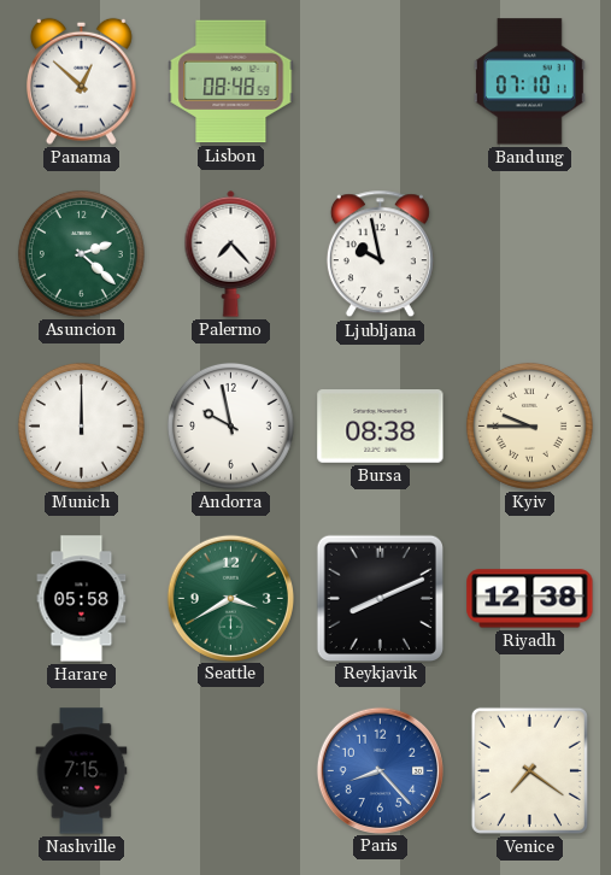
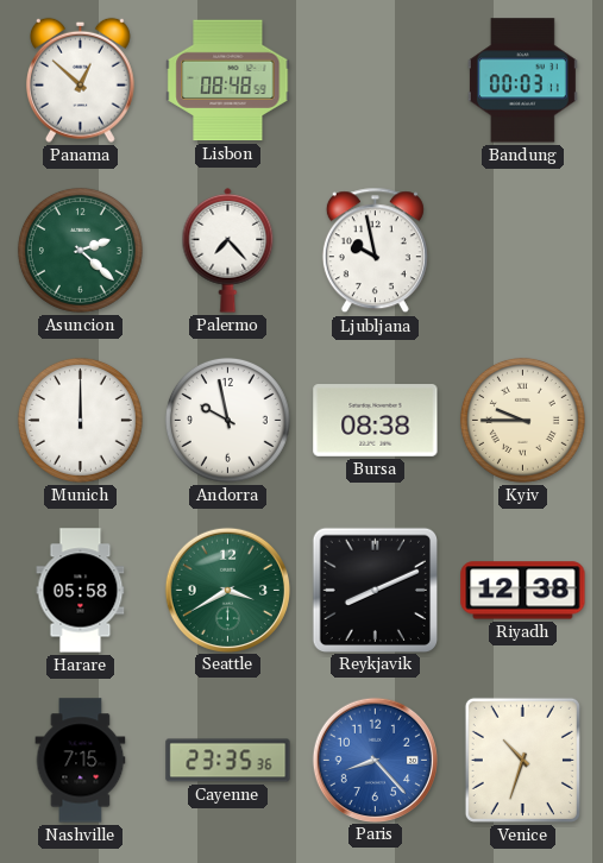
Bandung: 07:10 -> 00:03
Cayenne: none -> 23:35
Venice: 7:21 -> 10:33
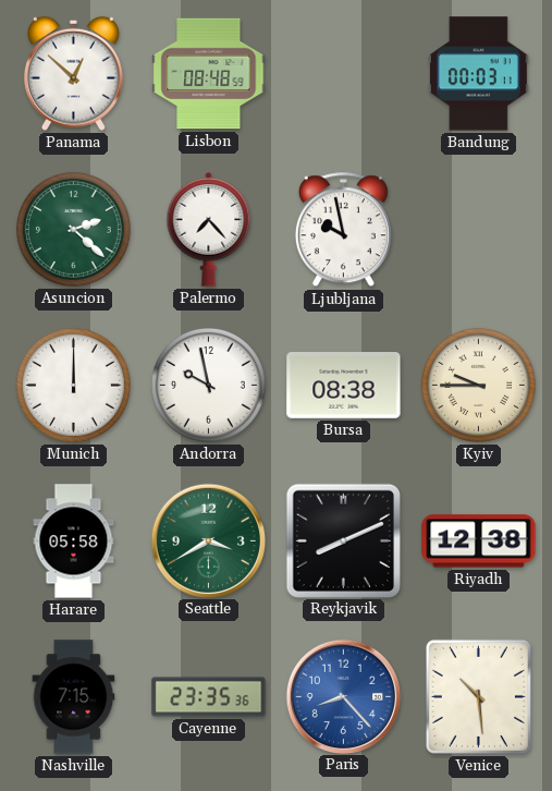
Venice: 10:33 -> 10:29
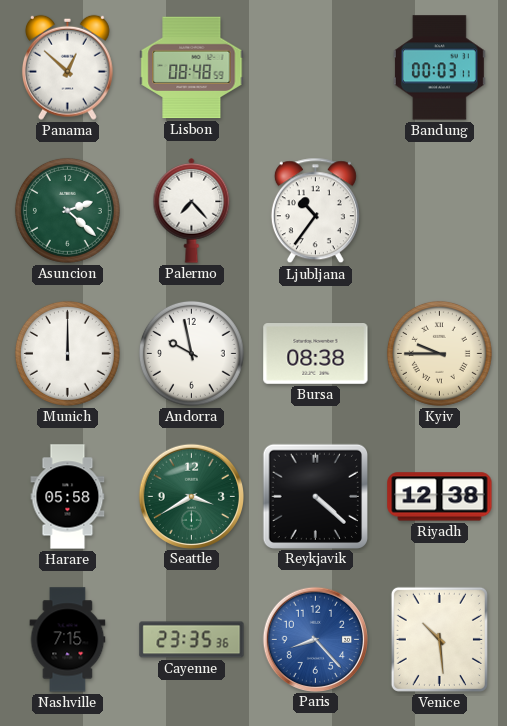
Ljubljana: 9:58 -> 10:36
Reykjavik: 8:11 -> 4:22
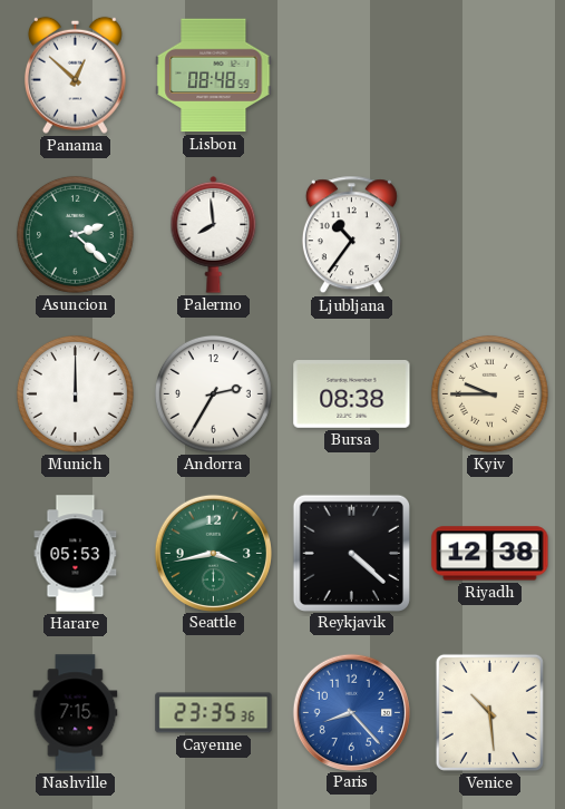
Bandung: 00:03 -> none
Palermo: 7:23 -> 7:59
Andorra: 9:58 -> 2:35
Harare: 05:58 -> 05:53
Seattle: 3:40 -> 3:43
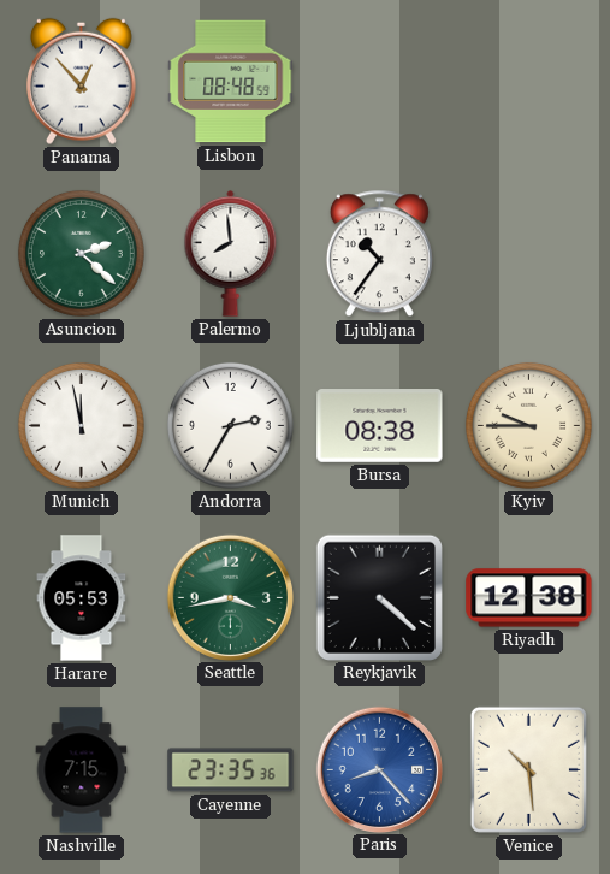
Panama: 12:52 -> 12:53
Munich: 12:00 -> 11:58
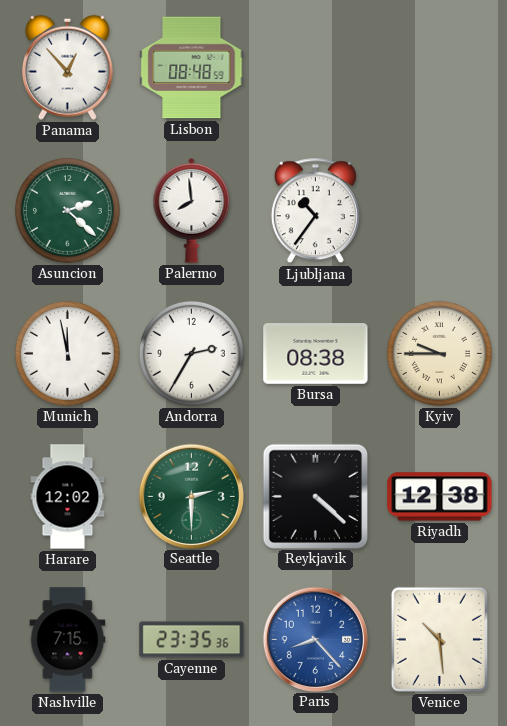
Harare: 05:53 -> 12:02
Seattle: 3:43 -> 2:30
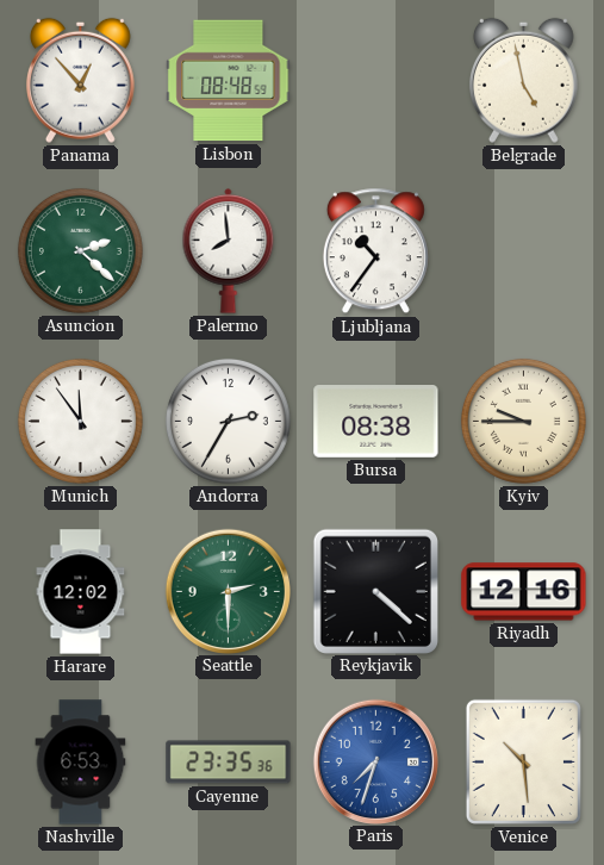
Belgrade: none -> 4:58
Munich: 11:58 -> 11:54
Riyadh: 12:38 -> 12:16
Nashville: 7:15 -> 6:53
Paris: 8:23 -> 7:33
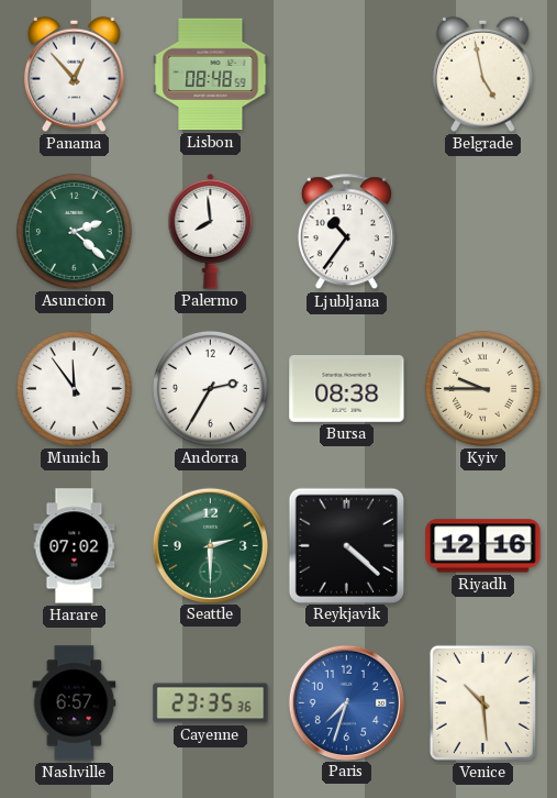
Harare: 12:02 -> 07:02
Nashville: 6:53 -> 6:57
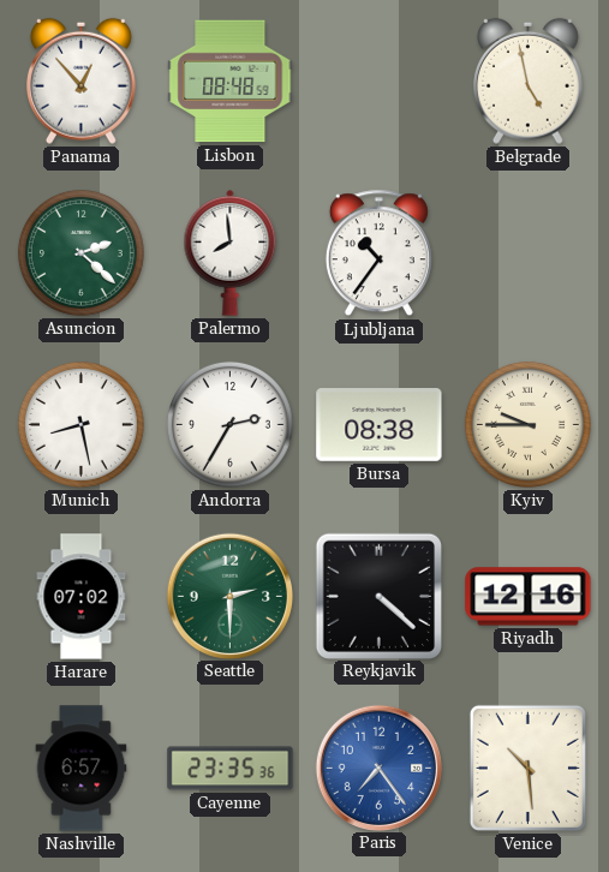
Munich: 11:54 -> 8:28
Paris: 7:33 -> 7:24
